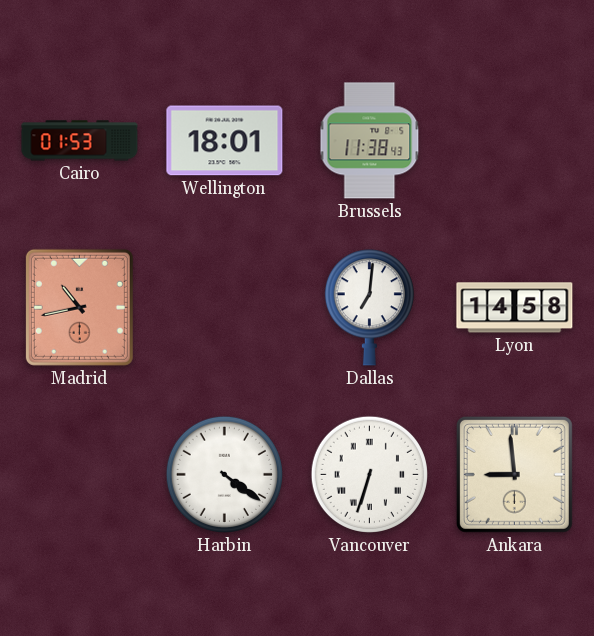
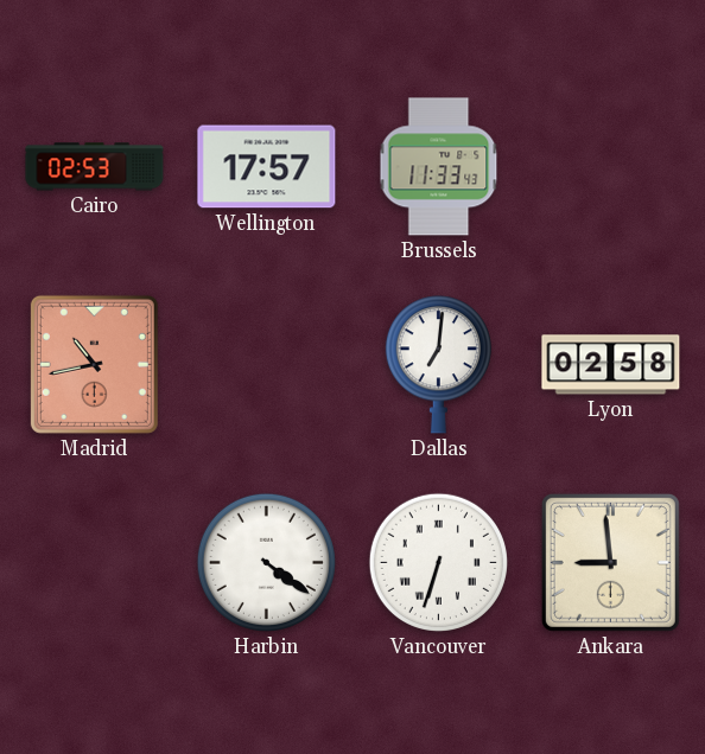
Cairo: 01:53 -> 02:53
Wellington: 18:01 -> 17:57
Brussels: 11:38 -> 11:33
Lyon: 14:58 -> 02:58
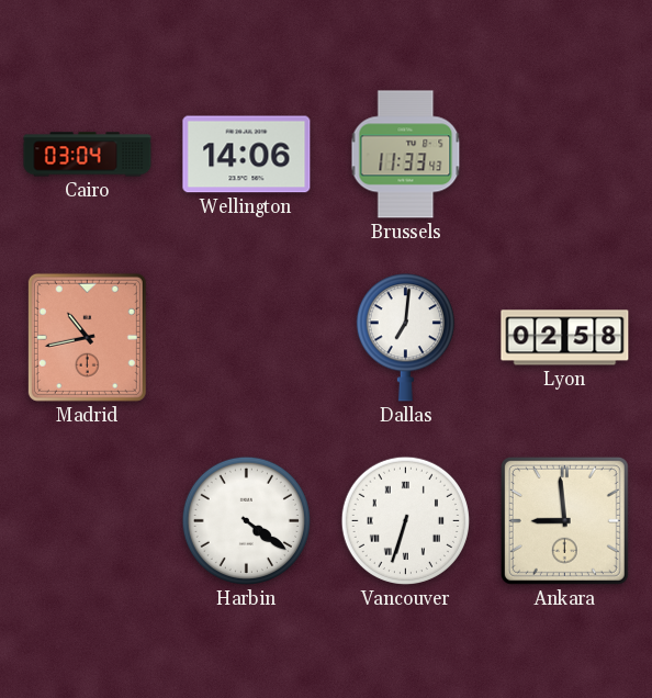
Cairo: 02:53 -> 03:04
Wellington: 17:57 -> 14:06
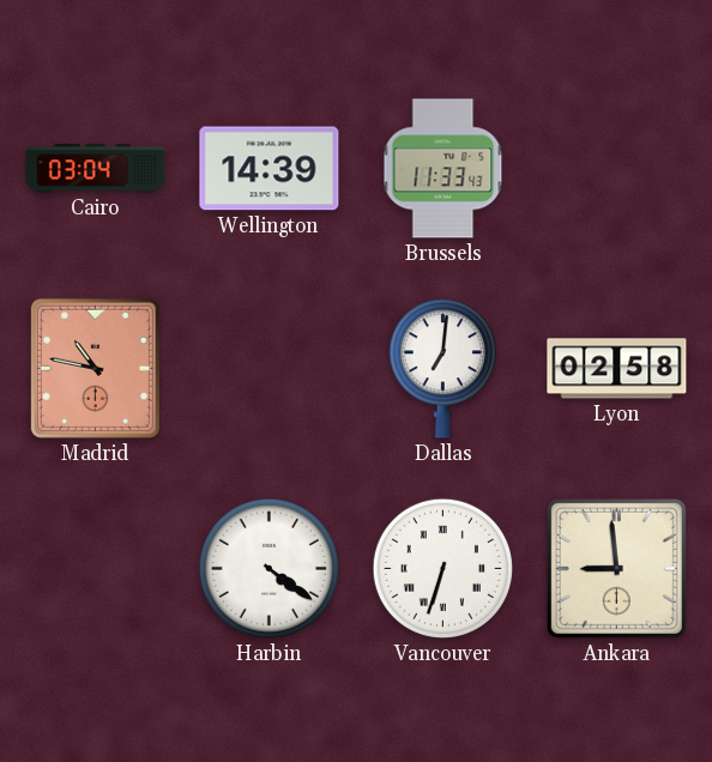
Wellington: 14:06 -> 14:39
Madrid: 10:43 -> 10:47
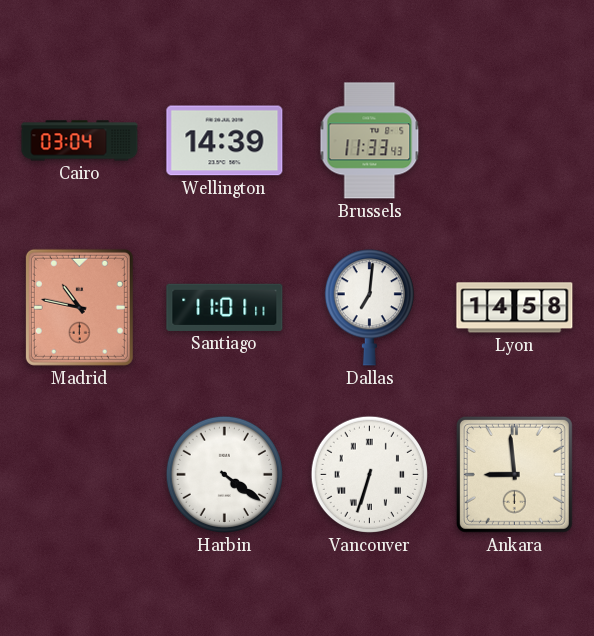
Santiago: none -> 11:01
Lyon: 02:58 -> 14:58
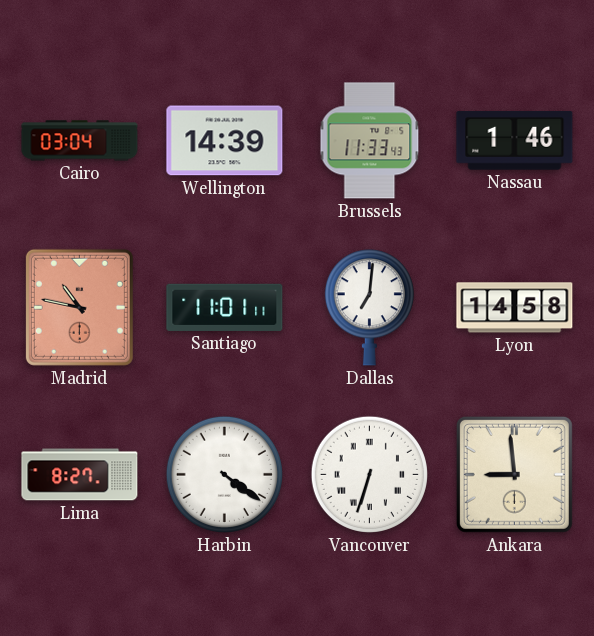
Nassau: none -> 1:46
Lima: none -> 8:27
